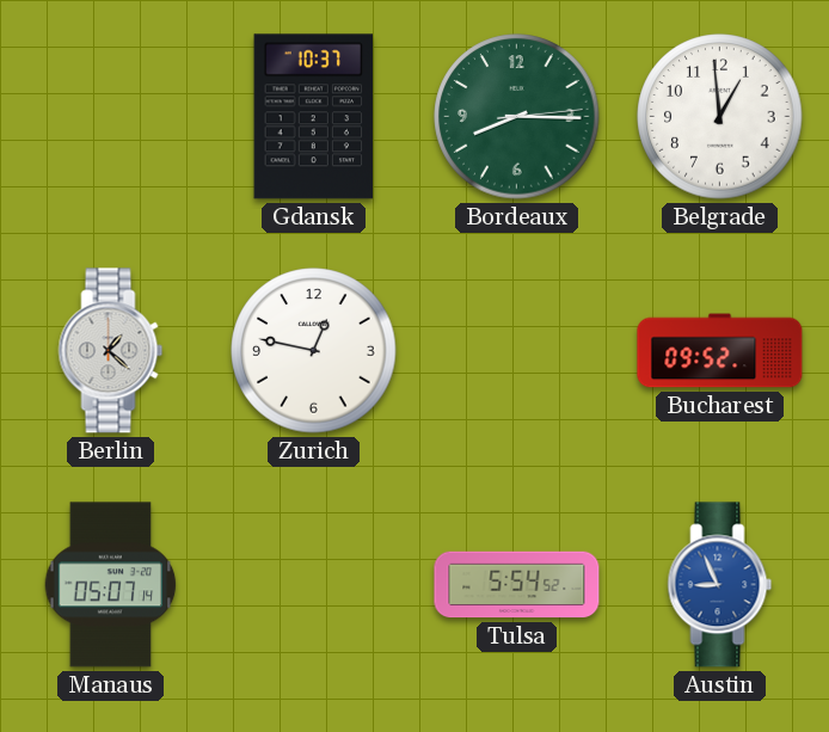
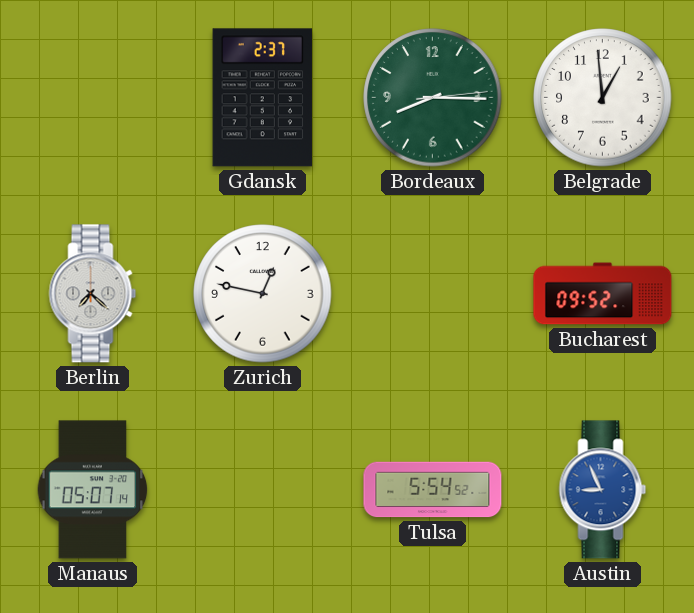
Gdansk: 10:37 -> 2:37
Berlin: 1:22 -> 7:22
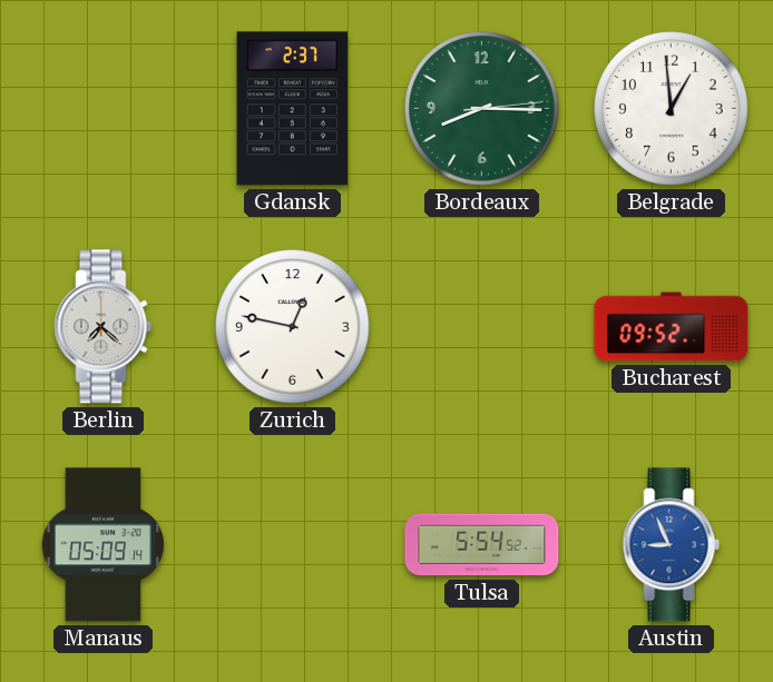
Manaus: 05:07 -> 05:09
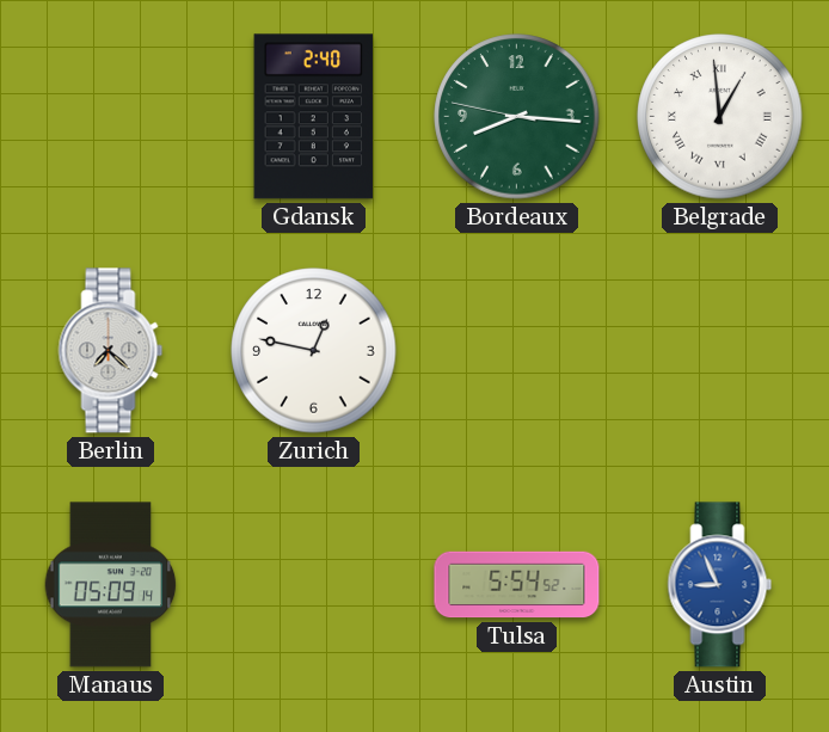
Gdansk: 2:37 -> 2:40
Bordeaux: 8:15:14 -> 8:15:47
Belgrade numerals: Arabic -> Roman
Bucharest: 09:52 -> none
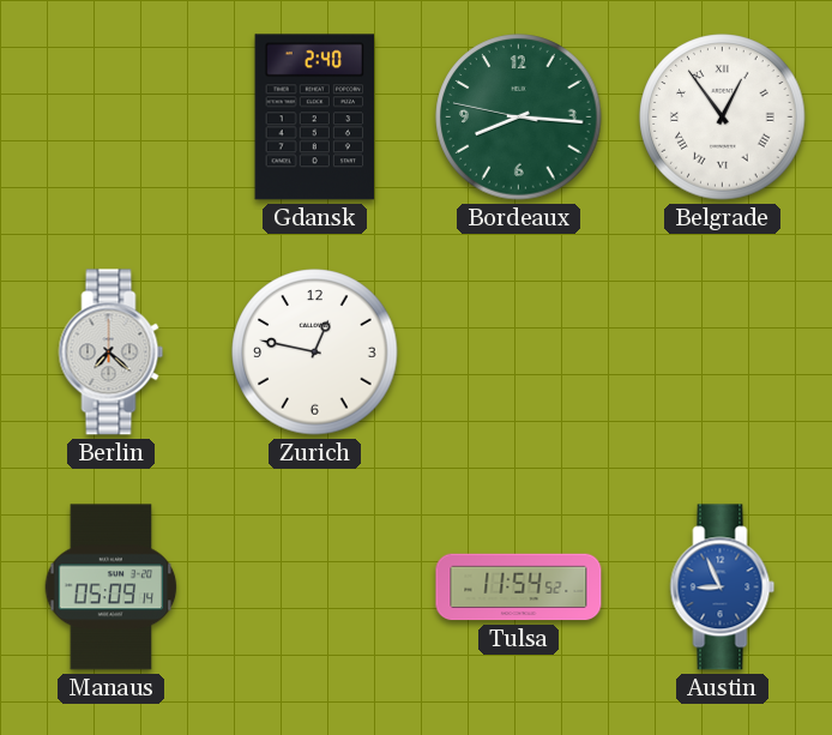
Belgrade: 12:59 -> 12:54
Tulsa: 5:54 -> 11:54
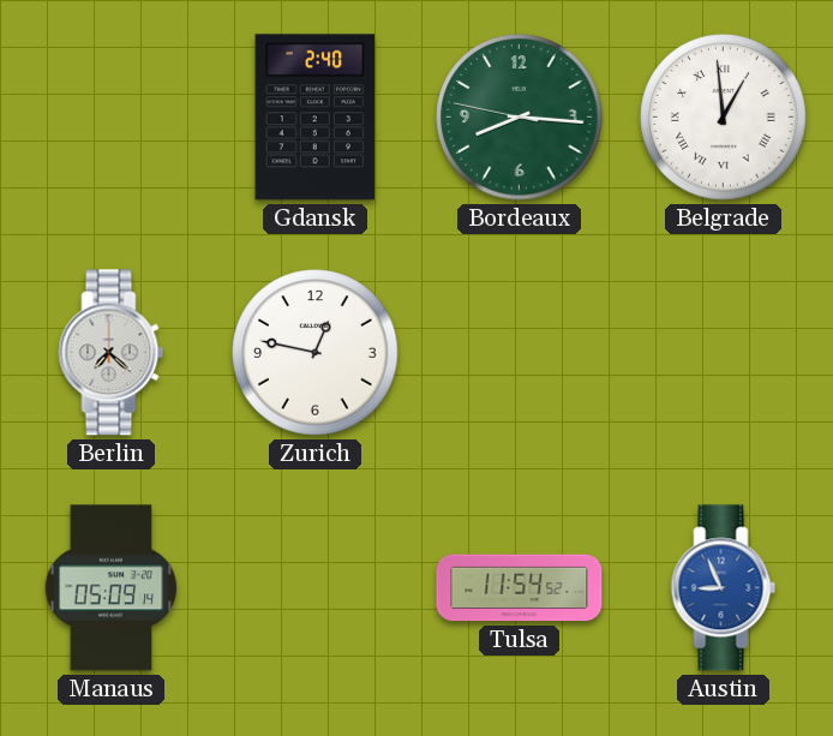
Belgrade: 12:54 -> 12:59
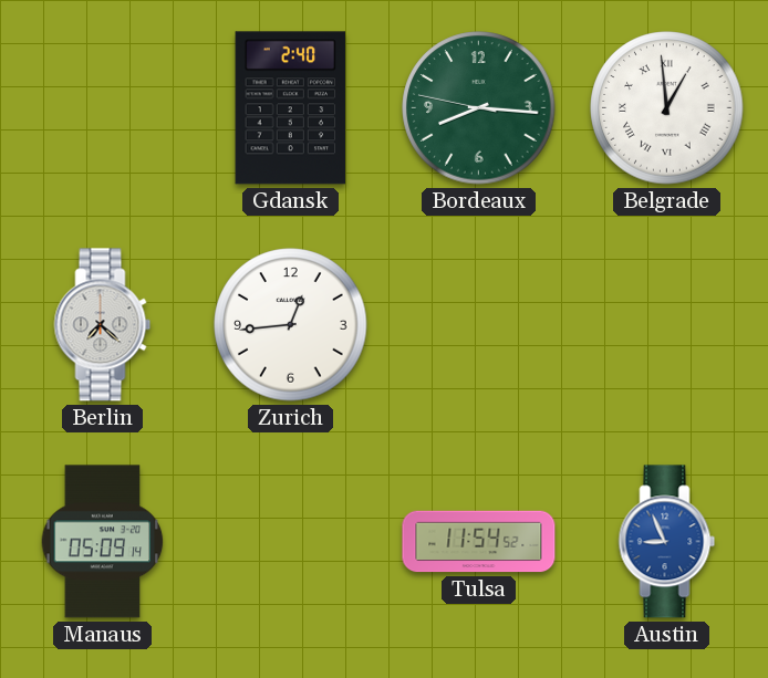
Zurich: 12:47 -> 12:44
